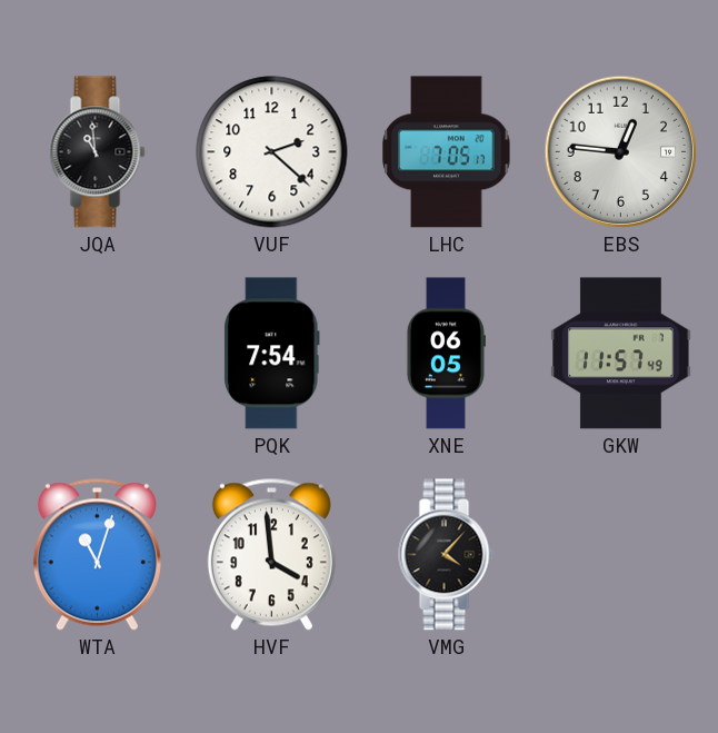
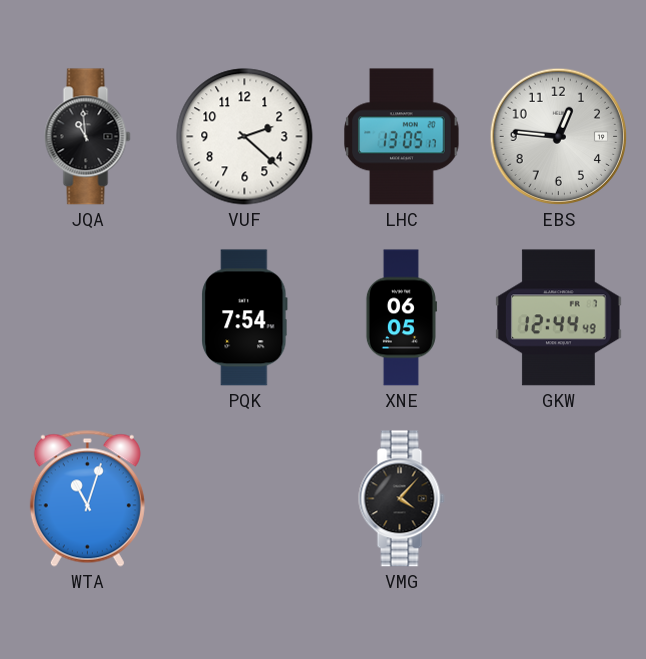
LHC: 7:05 -> 13:05
GKW: 11:57 -> 12:44
HVF: 3:59 -> none
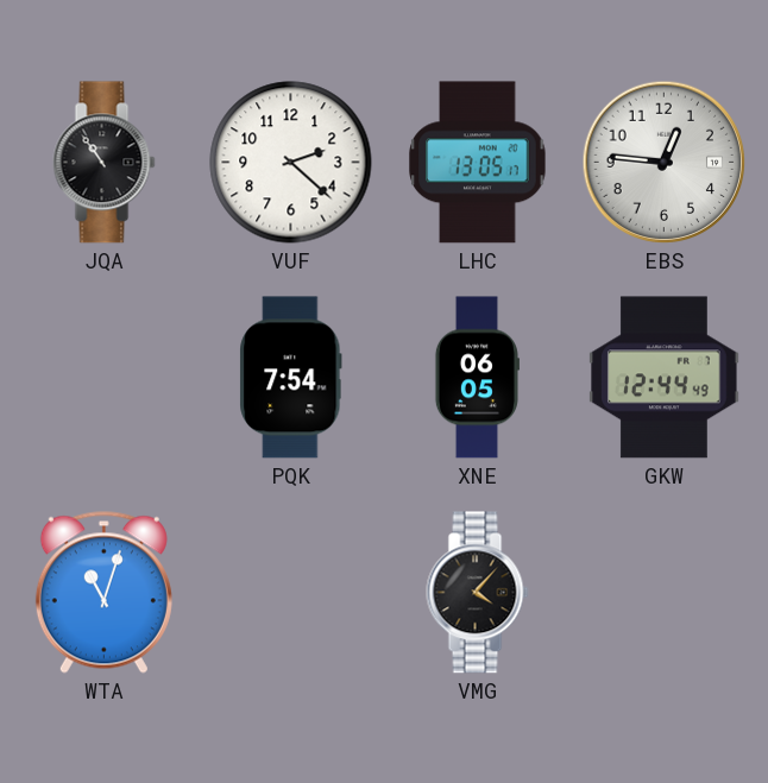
JQA: 10:59 -> 10:54
